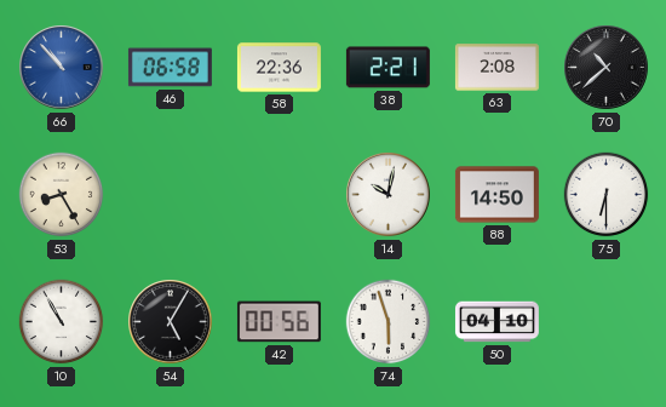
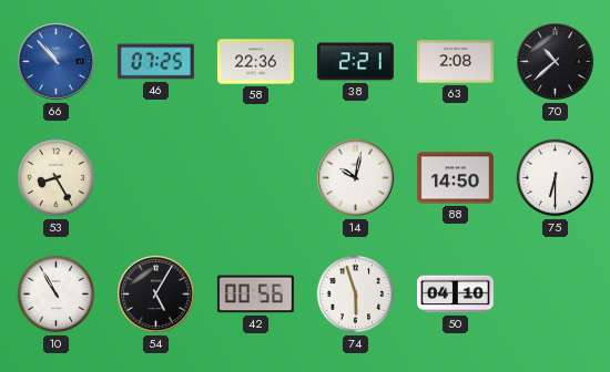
46: 06:58 -> 07:25
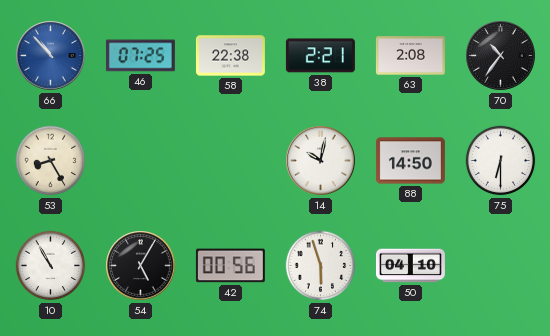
58: 22:36 -> 22:38
70: 10:38 -> 10:36
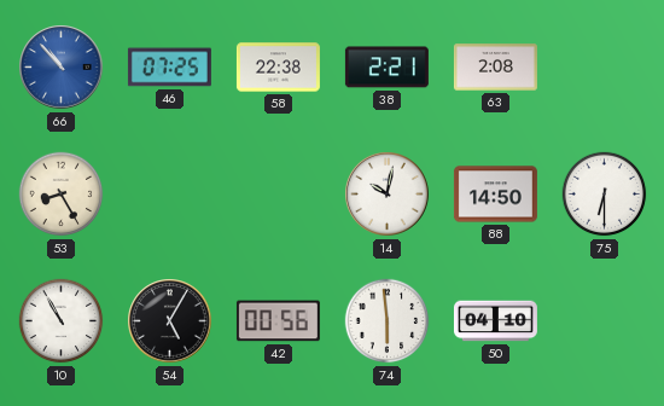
70: 10:36 -> none
74: 5:57 -> 5:59
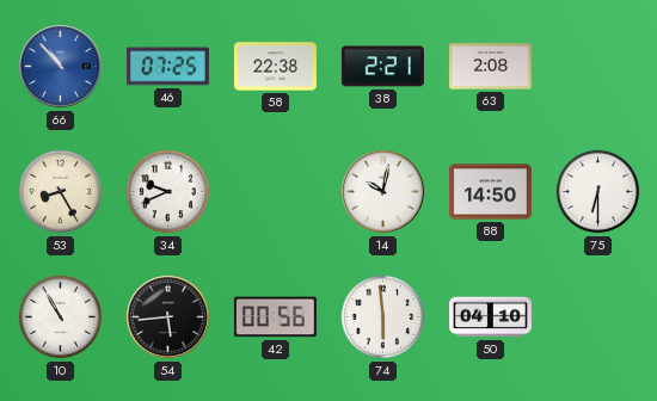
34: none -> 9:41
54: 5:05 -> 5:44
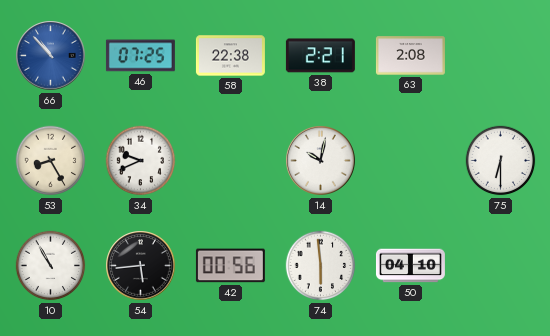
88: 14:50 -> none
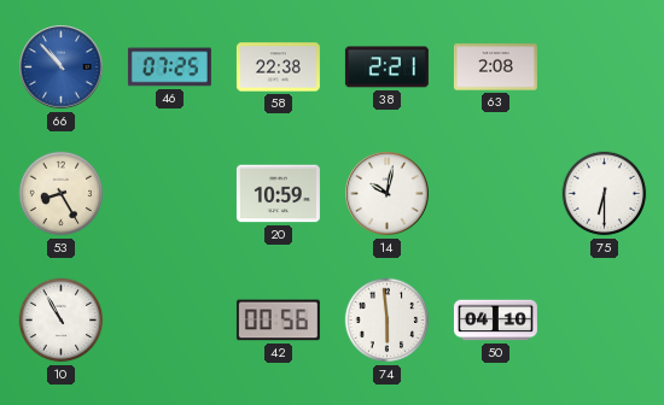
34: 9:41 -> none
20: none -> 10:59
54: 5:44 -> none
